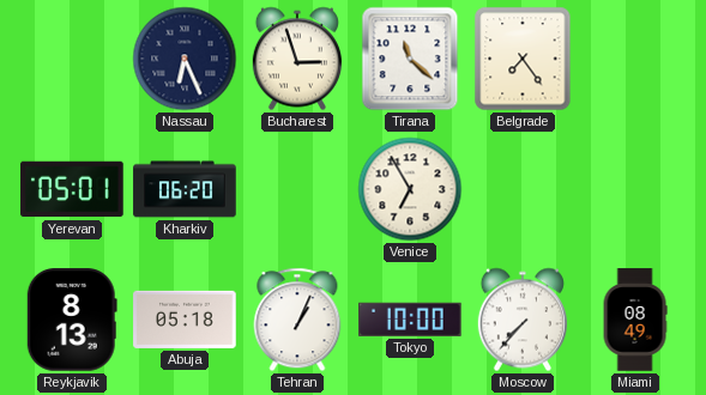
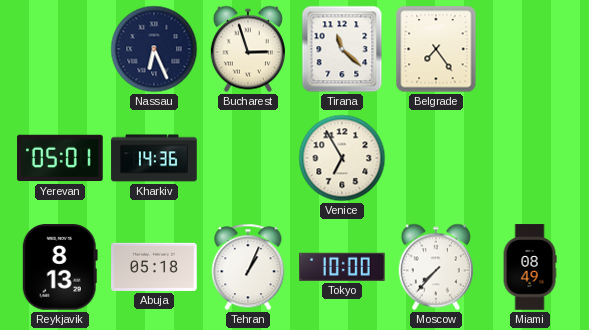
Kharkiv: 06:20 -> 14:36
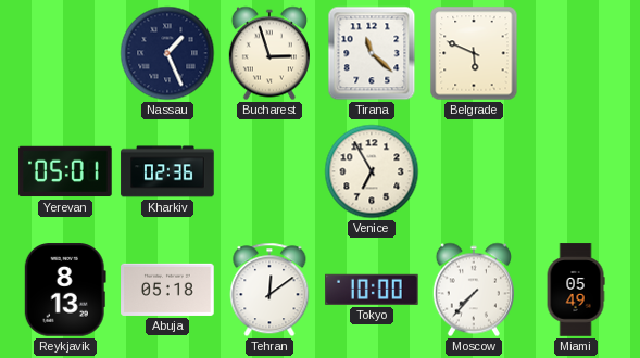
Nassau: 6:26 -> 1:26
Belgrade: 7:24 -> 5:49
Kharkiv: 14:36 -> 02:36
Tehran: 1:04 -> 12:09
Miami: 08:49 -> 05:49
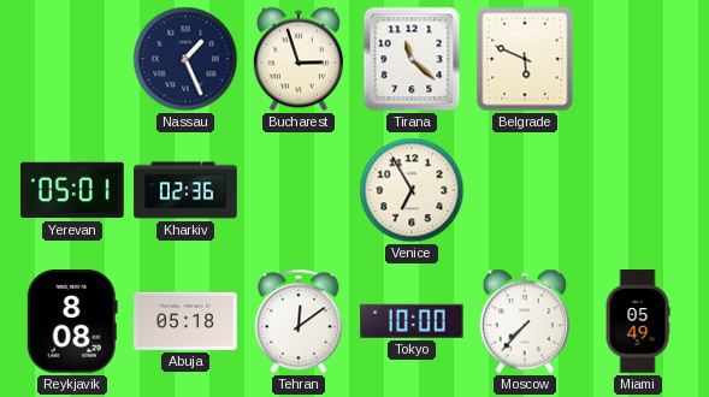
Reykjavik: 8:13 -> 8:08
